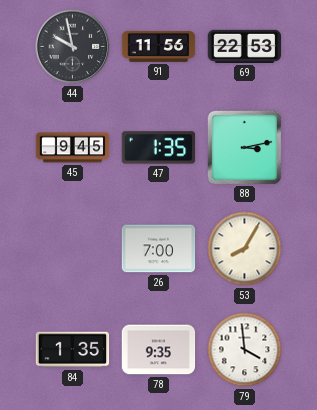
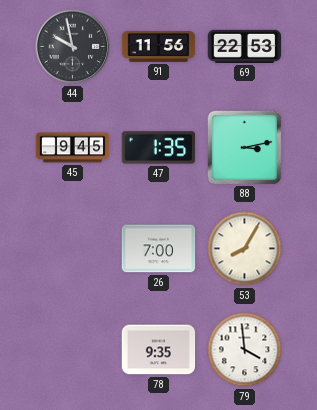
84: 1:35 -> none
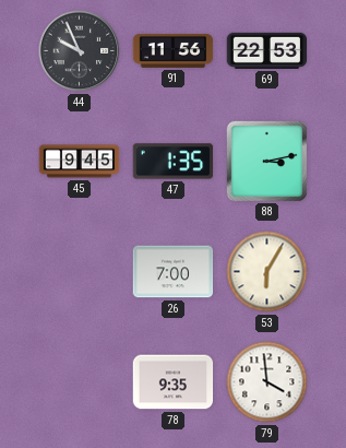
44: 9:58 -> 9:56
53: 8:05 -> 6:05
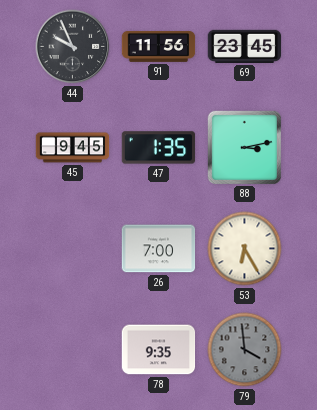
69: 22:53 -> 23:45
53: 6:05 -> 6:25
79 dial: white -> grey
